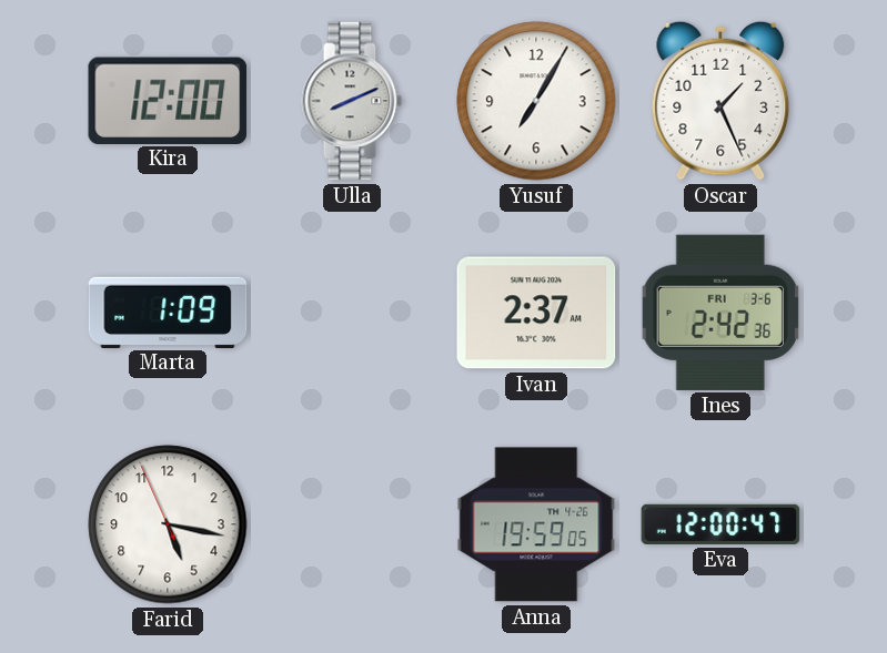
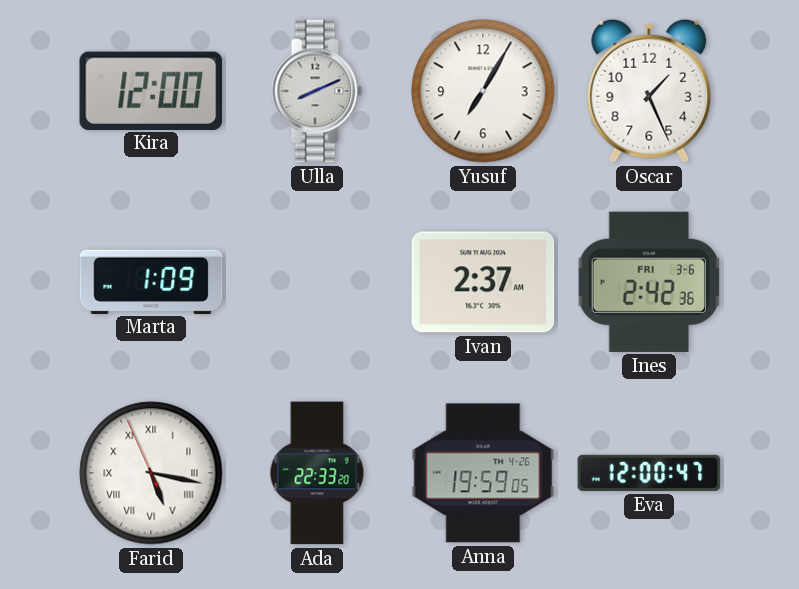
Farid numerals: Arabic -> Roman
Ada: none -> 22:33
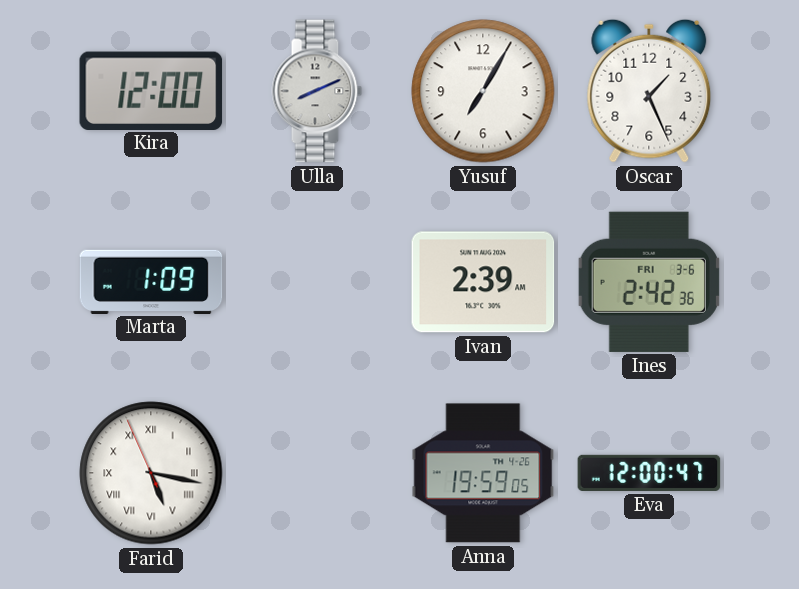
Ivan: 2:37 -> 2:39
Ada: 22:33 -> none
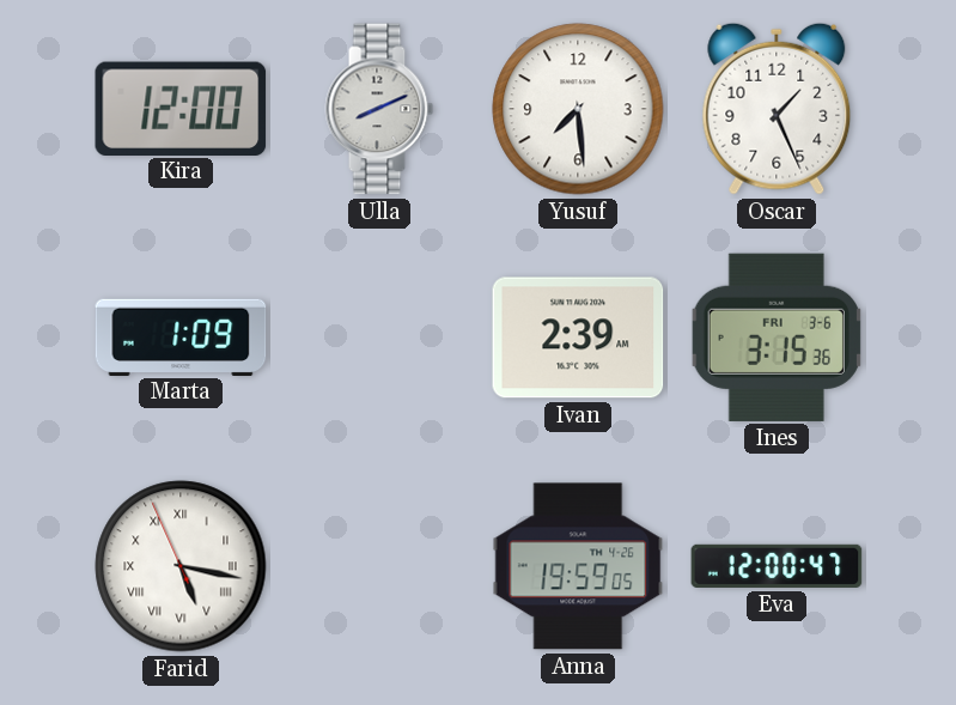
Yusuf: 7:05 -> 7:29
Ines: 2:42 -> 3:15
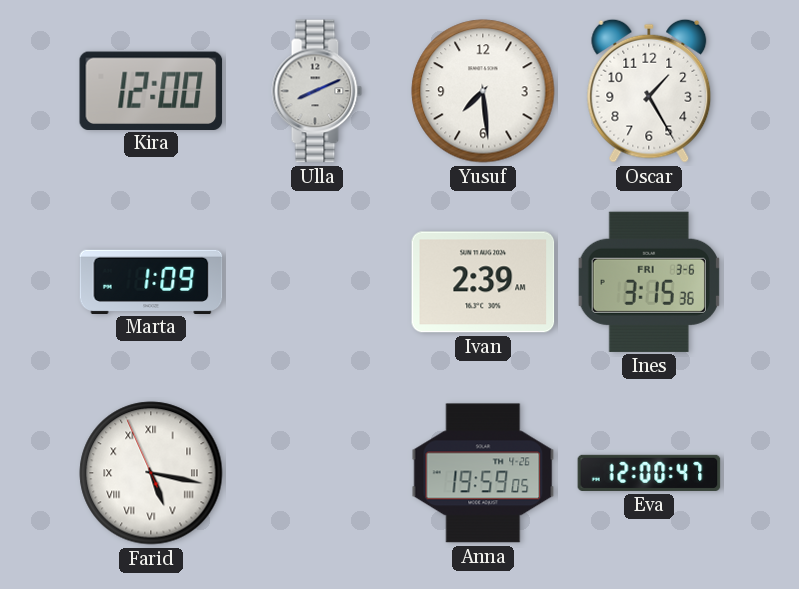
Oscar: 1:26 -> 1:25
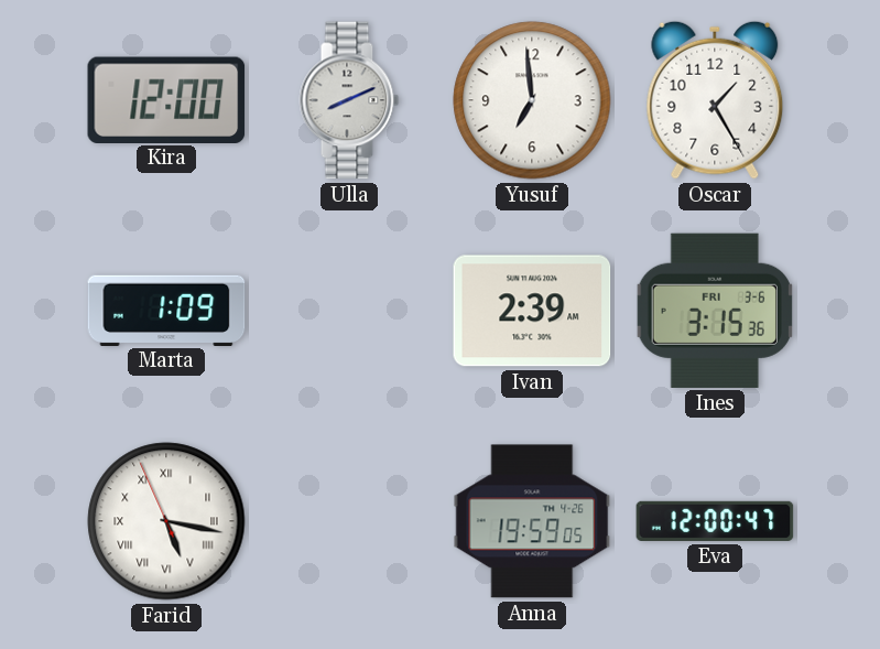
Yusuf: 7:29 -> 6:59
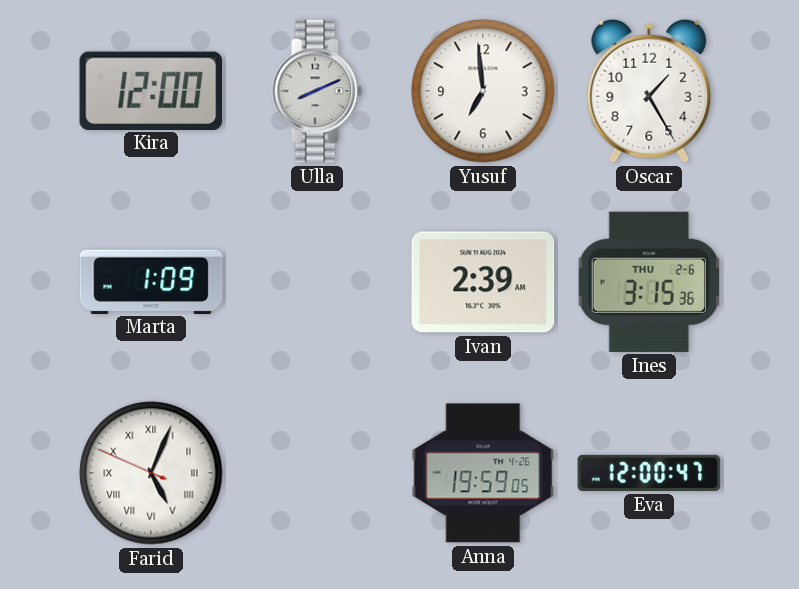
Ines date: FRI 3-6 -> THU 2-6
Farid: 5:16 -> 5:03
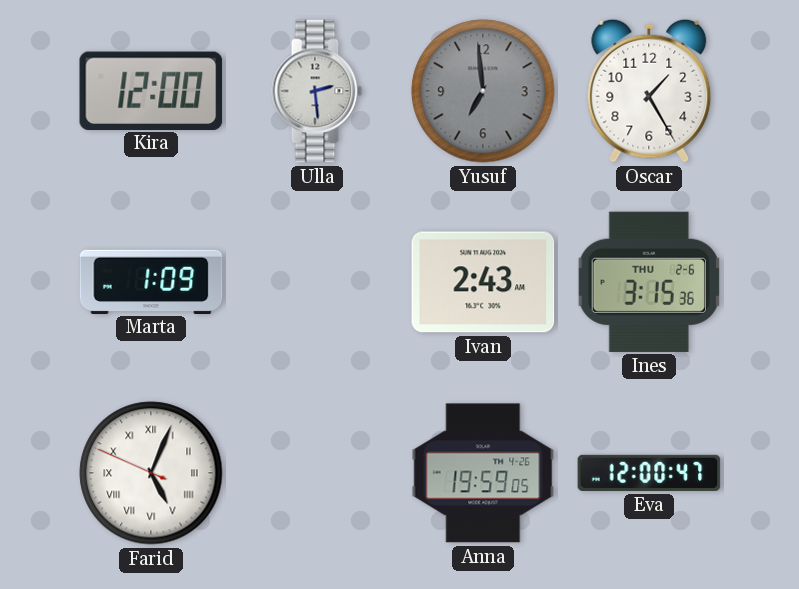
Ulla: 8:11 -> 2:29
Yusuf dial: white -> grey
Ivan: 2:39 -> 2:43
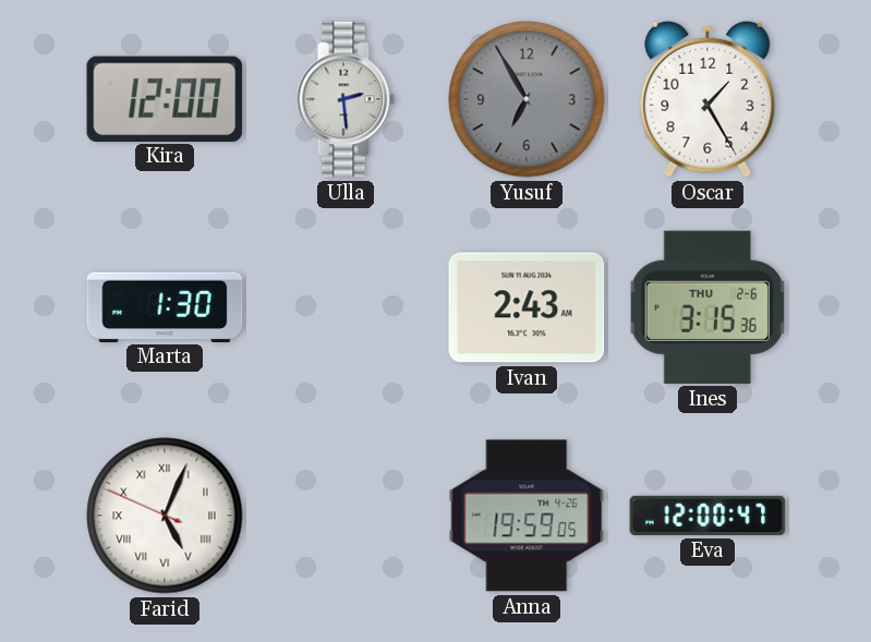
Yusuf: 6:59 -> 6:55
Marta: 1:09 -> 1:30
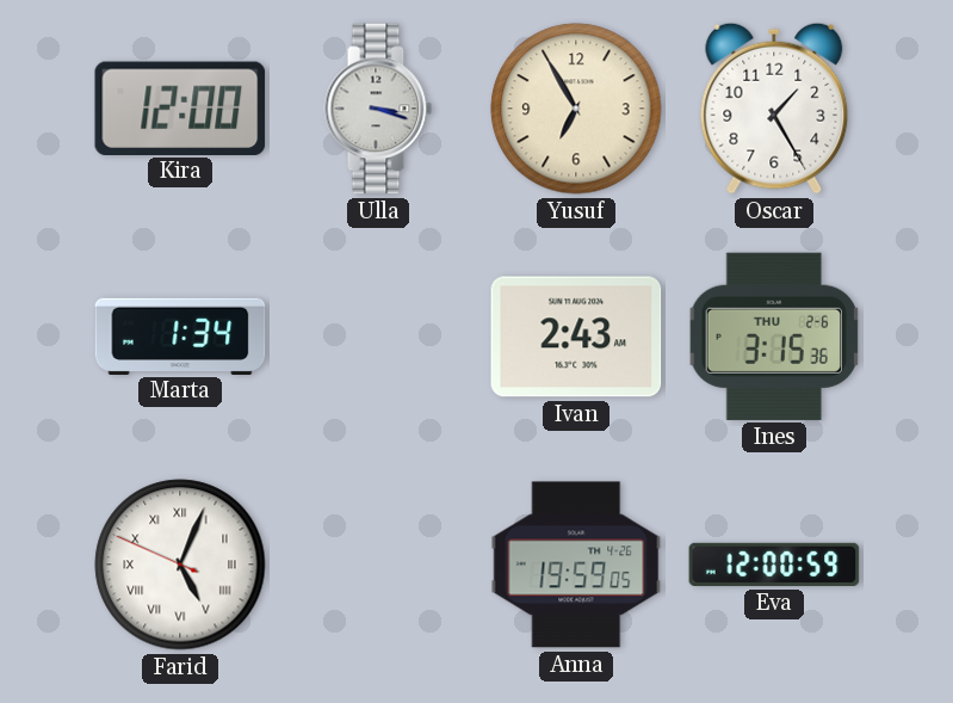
Ulla: 2:29 -> 3:18
Yusuf dial: grey -> cream
Marta: 1:30 -> 1:34
Eva: 12:00:47 -> 12:00:59
